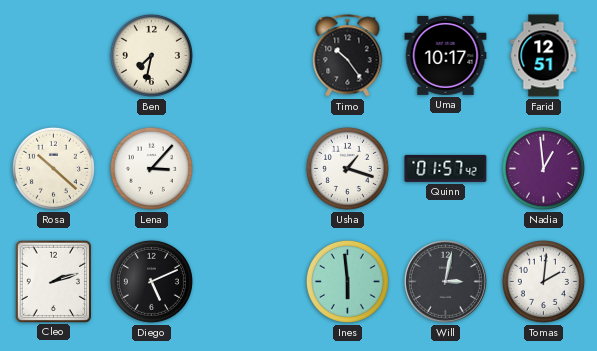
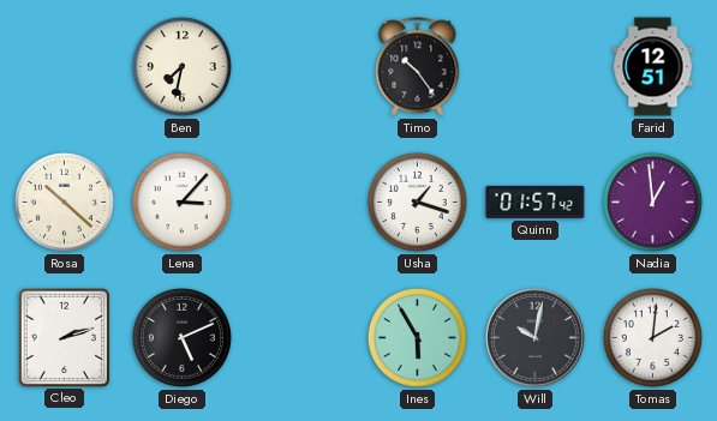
Uma: 10:17 -> none
Ines: 5:59 -> 5:55
Will: 3:02 -> 10:02
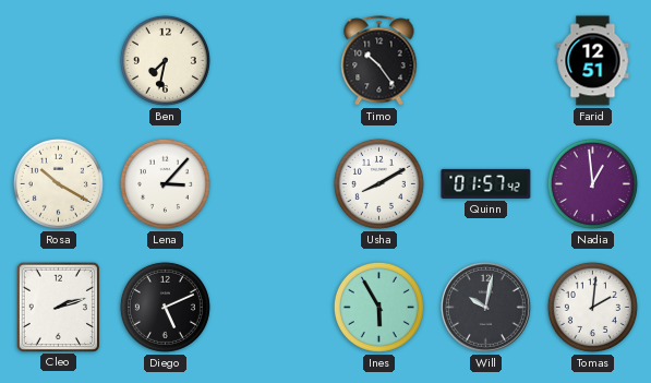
Rosa: 10:22 -> 10:20
Usha: 1:18 -> 8:10
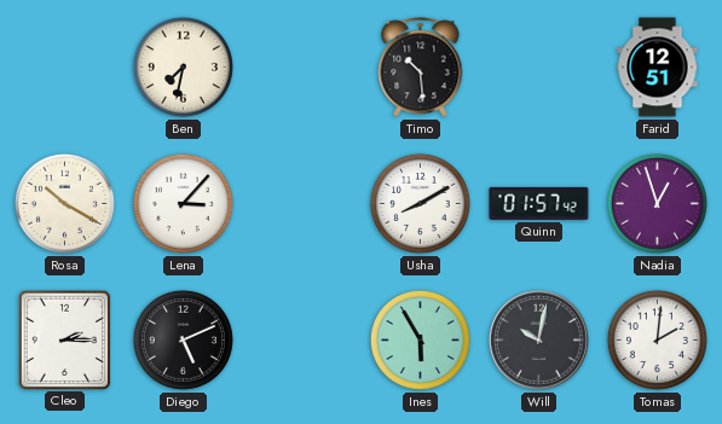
Timo: 10:24 -> 10:29
Nadia: 12:59 -> 12:57
Cleo: 2:12 -> 2:15
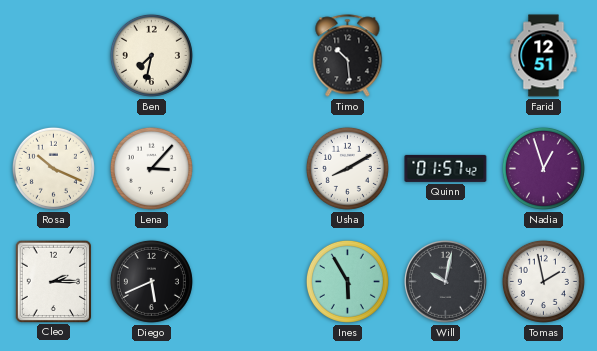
Rosa: 10:20 -> 10:19
Diego: 5:11 -> 5:41
Tomas: 2:01 -> 1:58
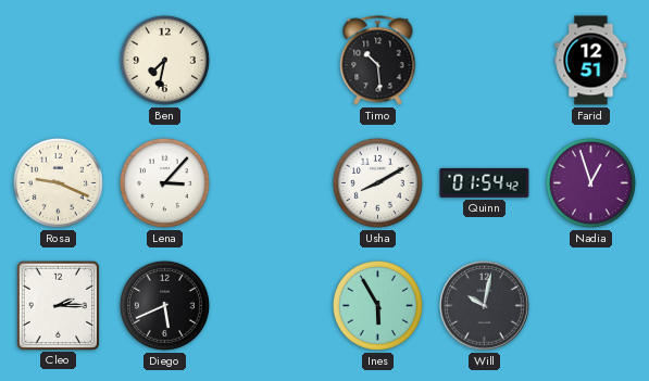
Rosa: 10:19 -> 9:19
Quinn: 01:57 -> 01:54
Tomas: 1:58 -> none
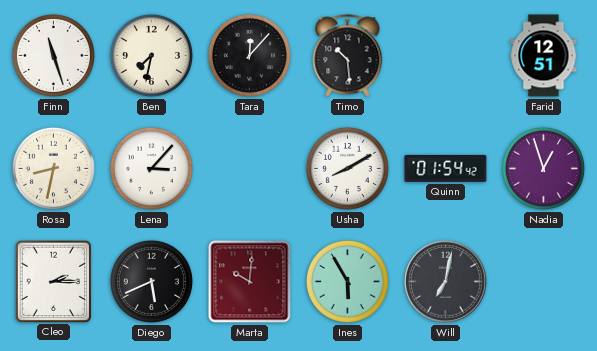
Finn: none -> 11:27
Tara: none -> 12:07
Rosa: 9:19 -> 8:32
Marta: none -> 10:01
Will: 10:02 -> 7:02
